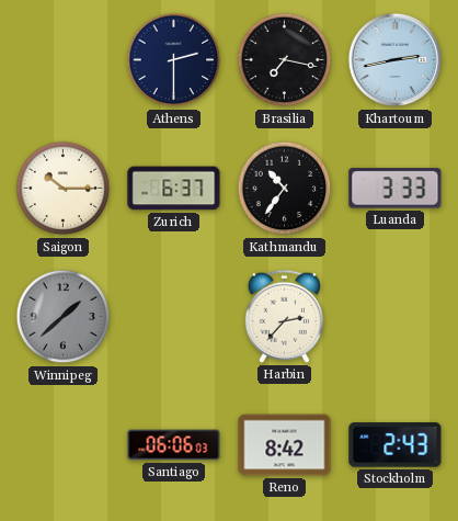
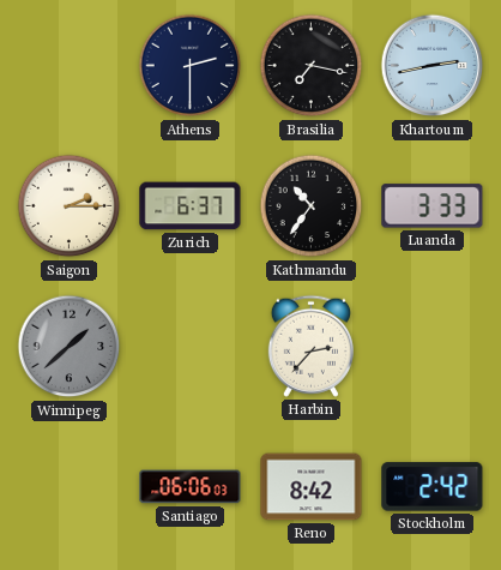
Saigon: 10:15 -> 2:15
Stockholm: 2:43 -> 2:42
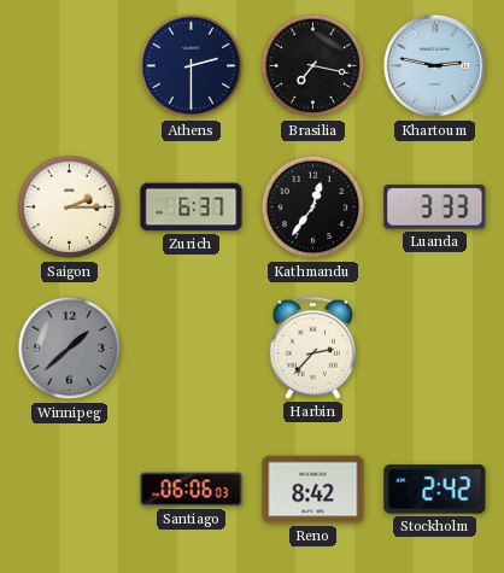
Khartoum: 2:43 -> 2:47
Kathmandu: 10:36 -> 12:36
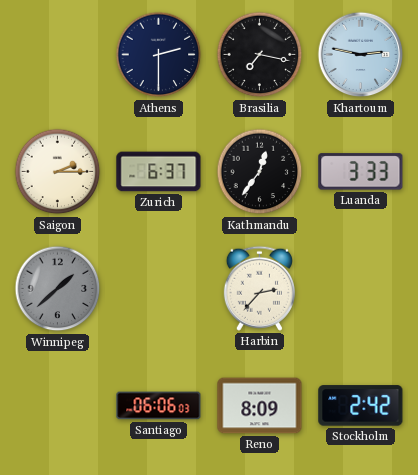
Reno: 8:42 -> 8:09
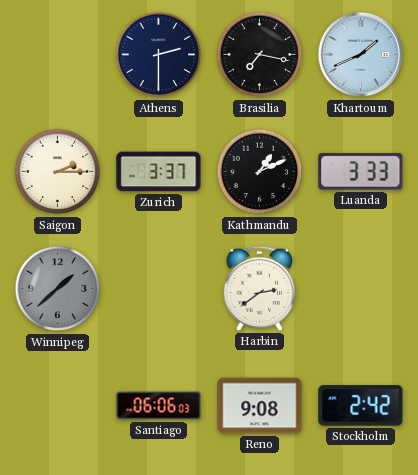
Khartoum: 2:47 -> 1:41
Zurich: 6:37 -> 3:37
Kathmandu: 12:36 -> 1:11
Harbin: 2:37 -> 2:39
Reno: 8:09 -> 9:08
